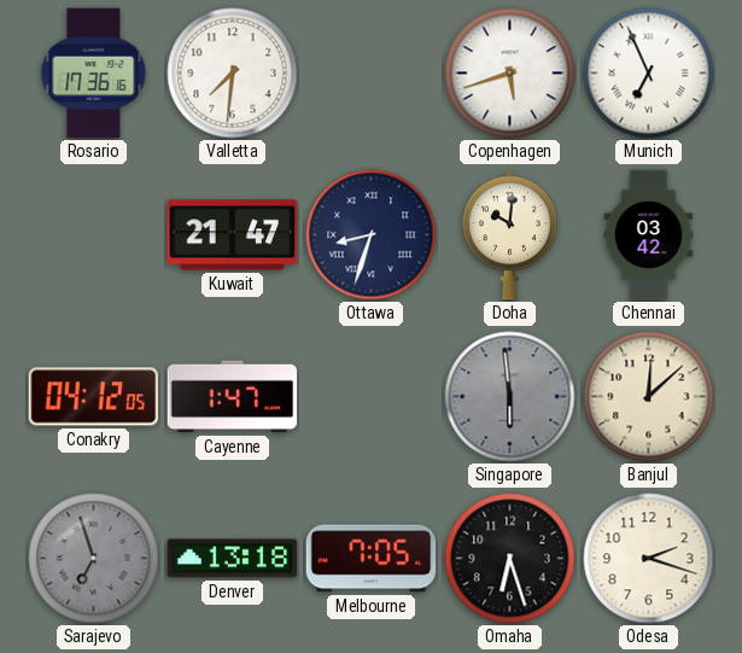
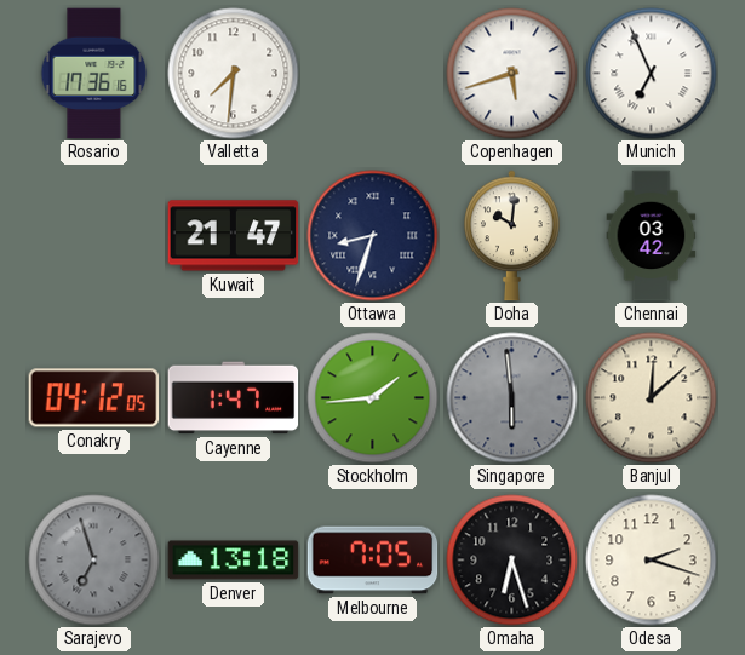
Stockholm: none -> 1:44
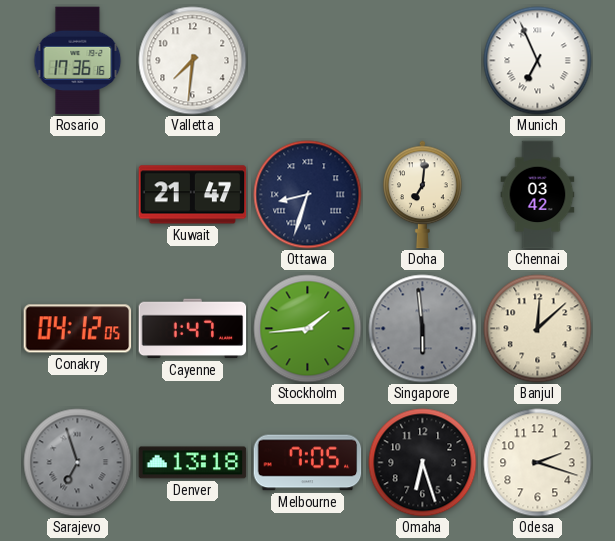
Copenhagen: 5:42 -> none
Doha: 10:01 -> 7:01
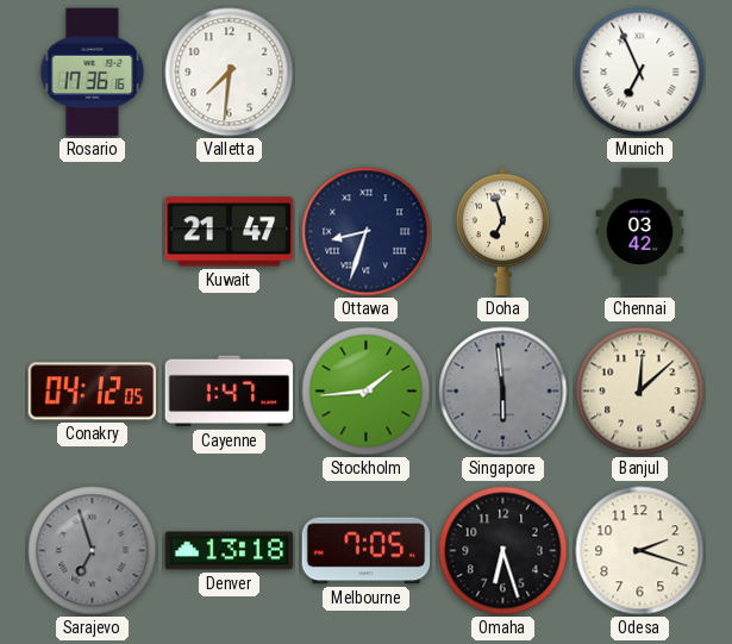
Doha: 7:01 -> 6:57
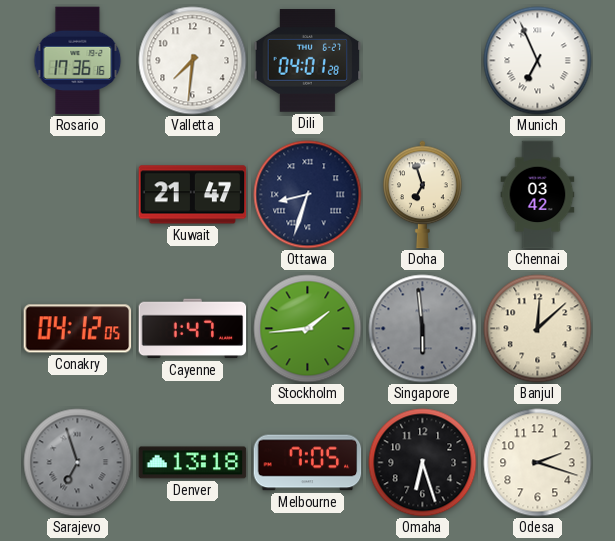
Dili: none -> 04:01
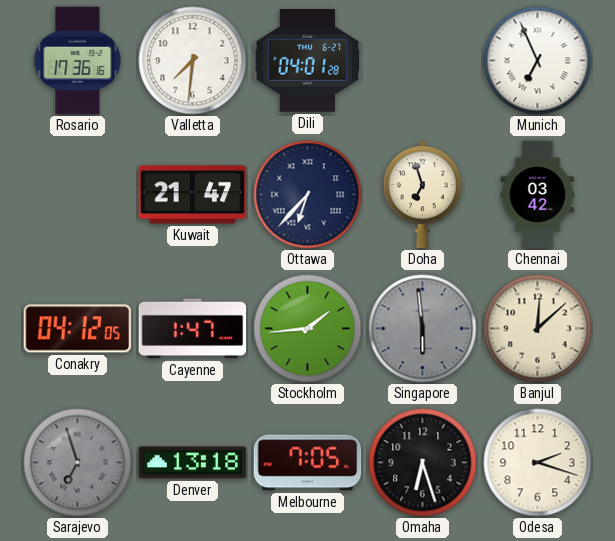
Ottawa: 8:33 -> 6:37
